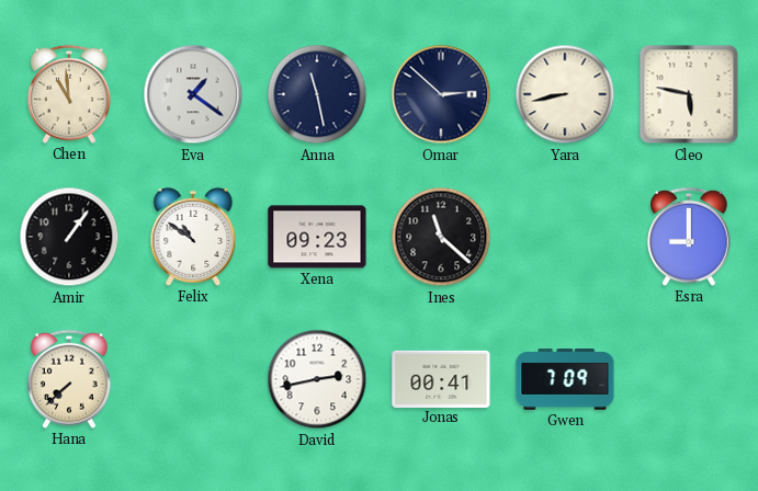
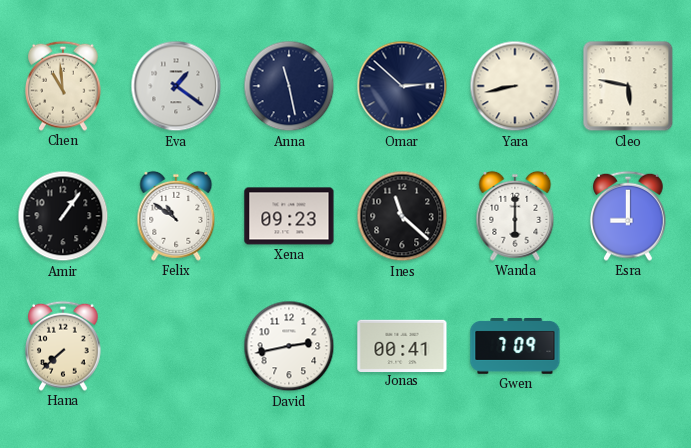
Wanda: none -> 6:00
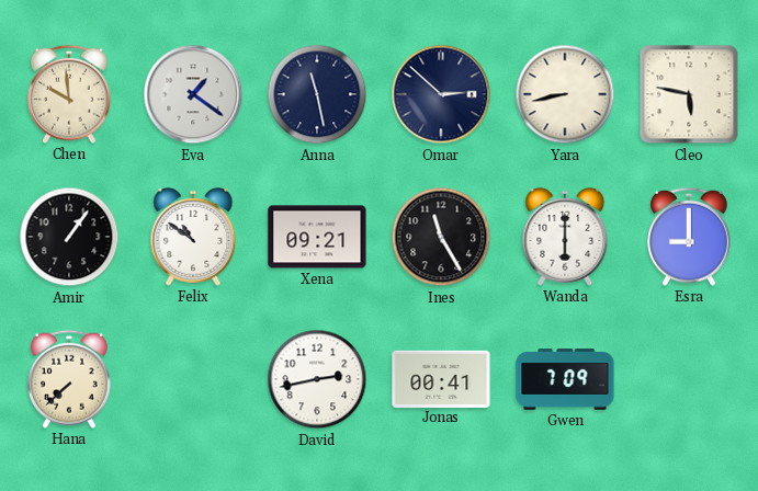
Chen: 10:59 -> 9:59
Xena: 09:23 -> 09:21
Ines: 11:22 -> 11:25
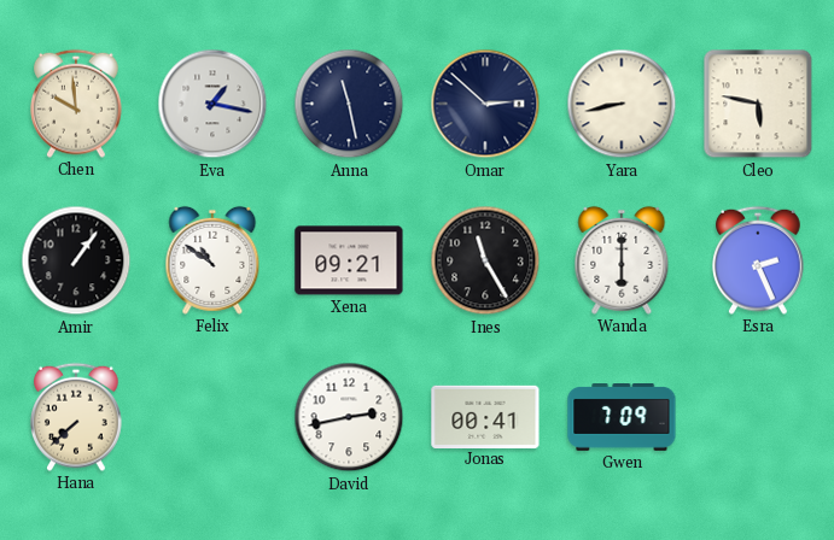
Eva: 1:21 -> 1:17
Esra: 9:00 -> 2:26
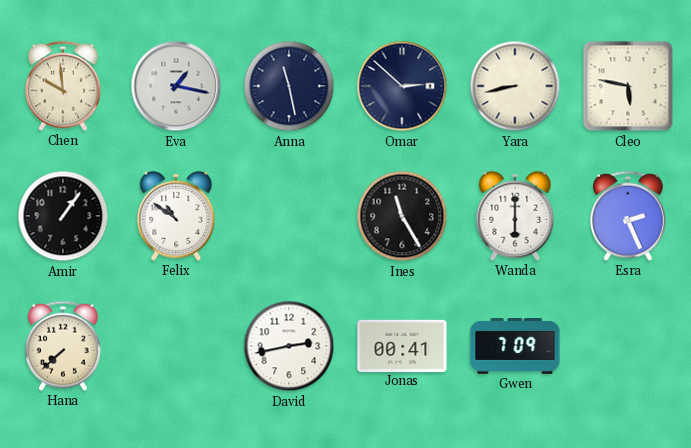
Xena: 09:21 -> none
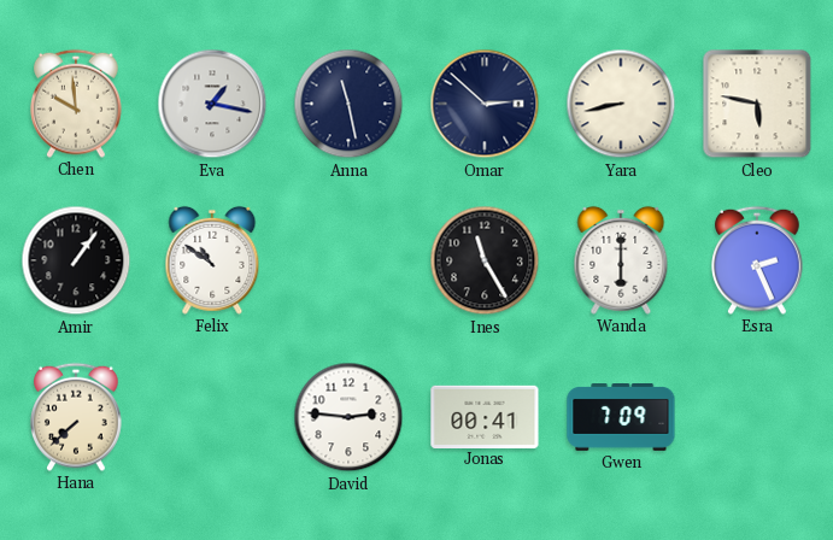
David: 2:43 -> 2:46
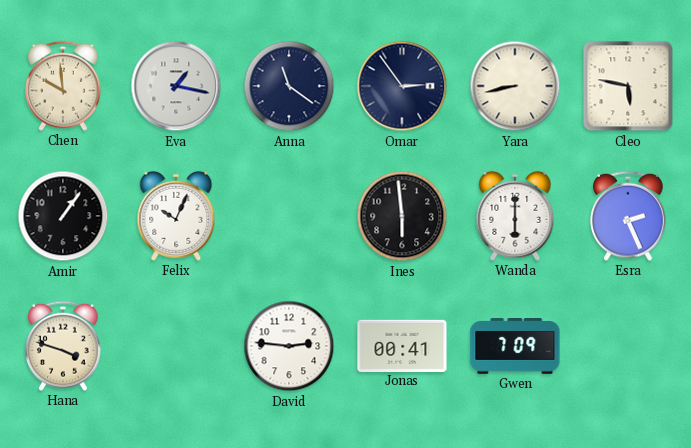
Anna: 11:28 -> 11:21
Omar: 2:52 -> 2:54
Felix: 10:51 -> 10:04
Ines: 11:25 -> 5:59
Hana: 7:38 -> 3:48
